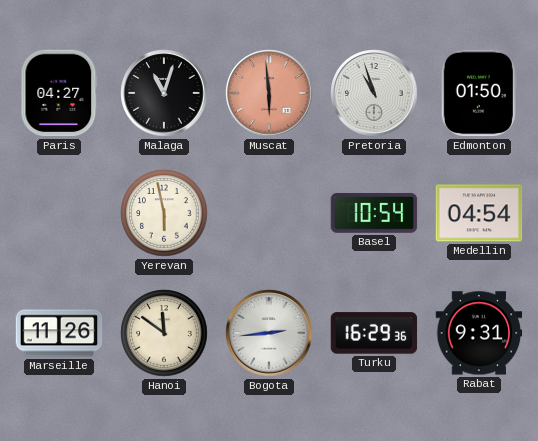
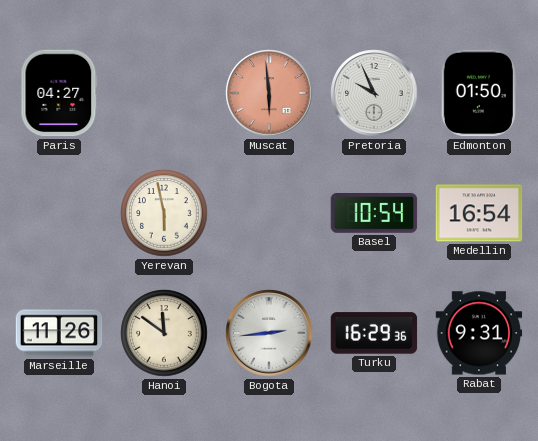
Malaga: 11:03 -> none
Pretoria: 10:57 -> 9:56
Medellin: 04:54 -> 16:54
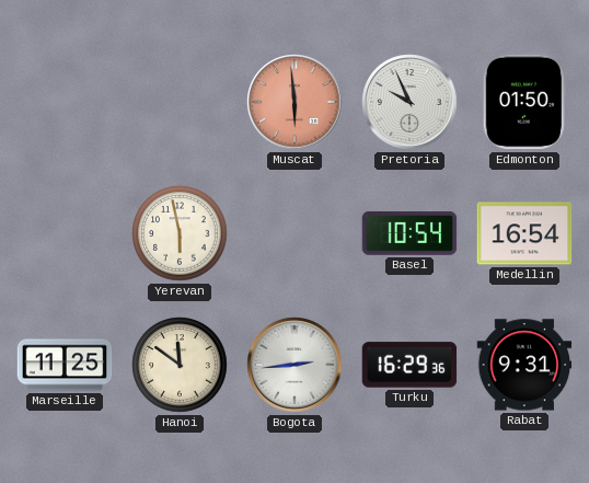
Paris: 04:27 -> none
Marseille: 11:26 -> 11:25
